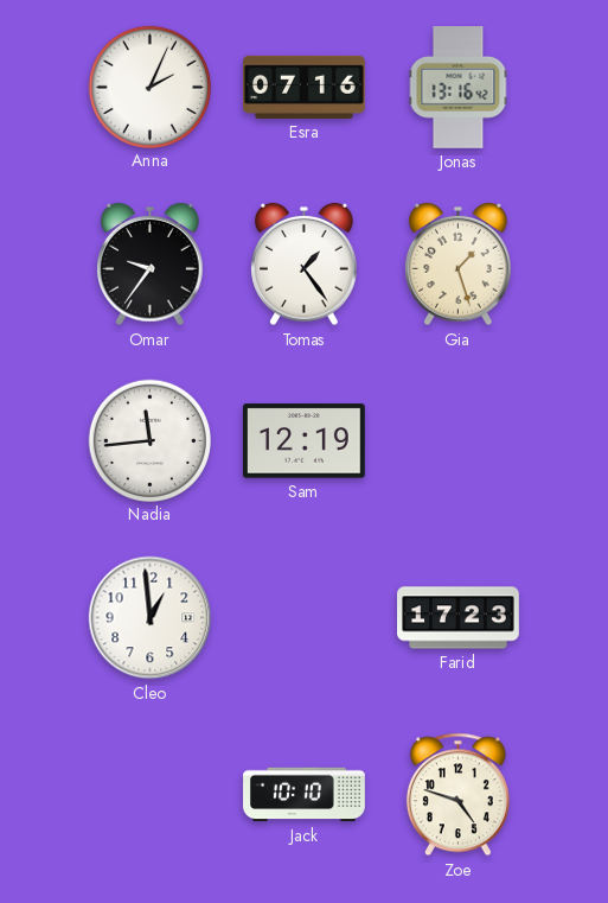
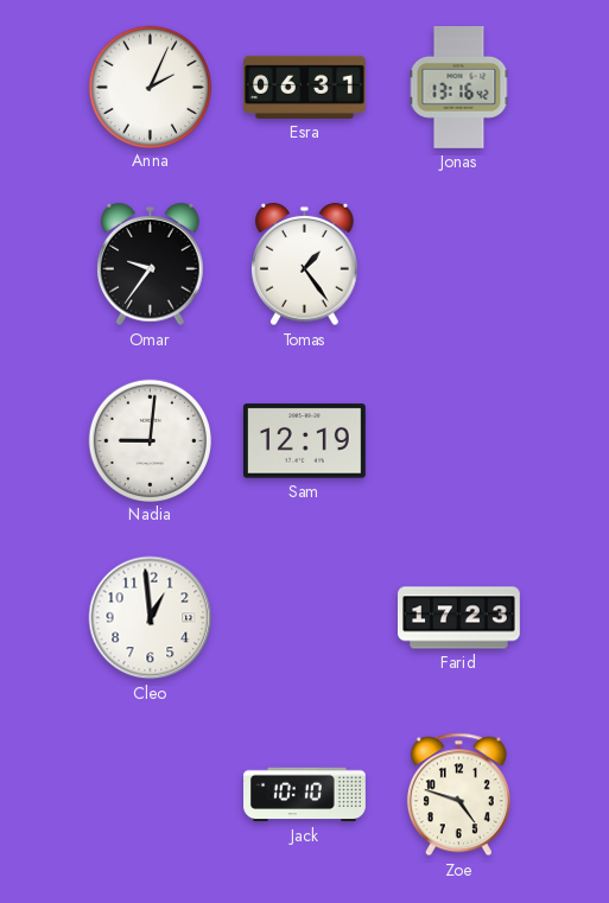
Esra: 07:16 -> 06:31
Gia: 1:27 -> none
Nadia: 11:44 -> 9:01
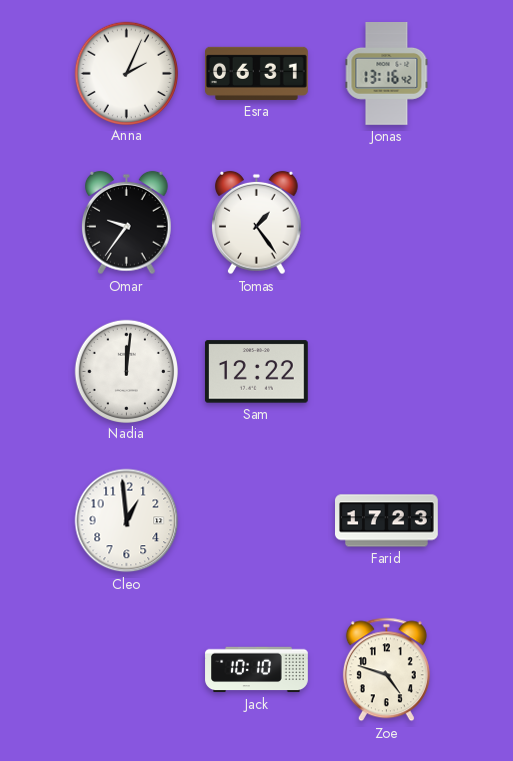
Nadia: 9:01 -> 12:01
Sam: 12:19 -> 12:22
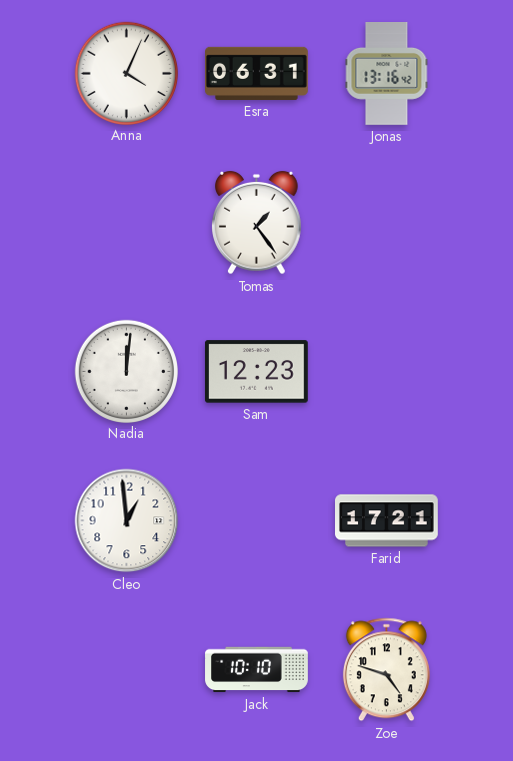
Anna: 2:04 -> 4:04
Omar: 9:36 -> none
Sam: 12:22 -> 12:23
Farid: 17:23 -> 17:21
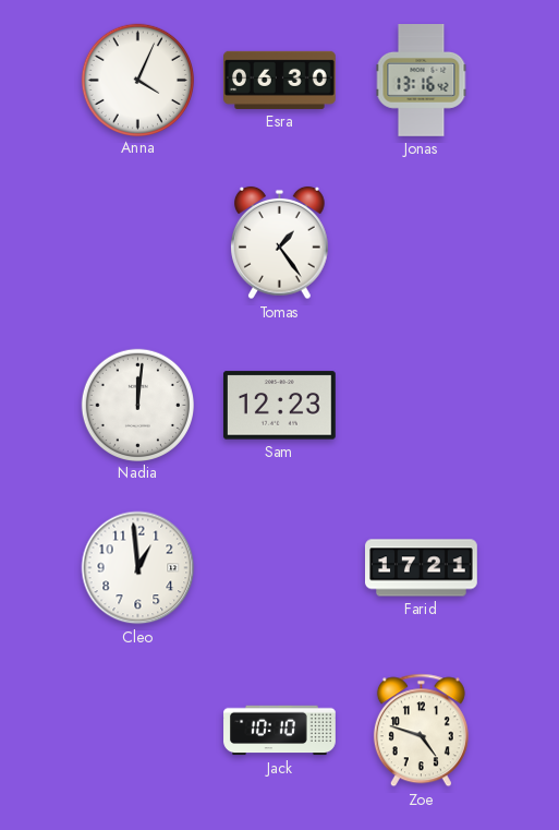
Esra: 06:31 -> 06:30
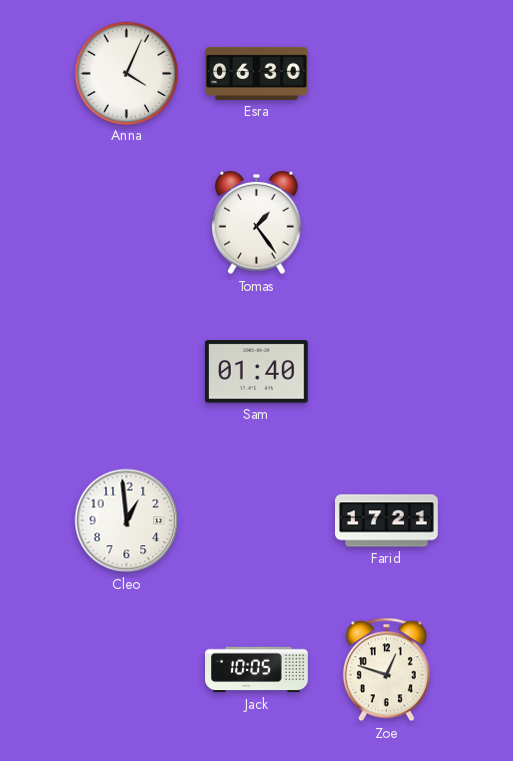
Jonas: 13:16 -> none
Nadia: 12:01 -> none
Sam: 12:23 -> 01:40
Jack: 10:10 -> 10:05
Zoe: 4:48 -> 12:48
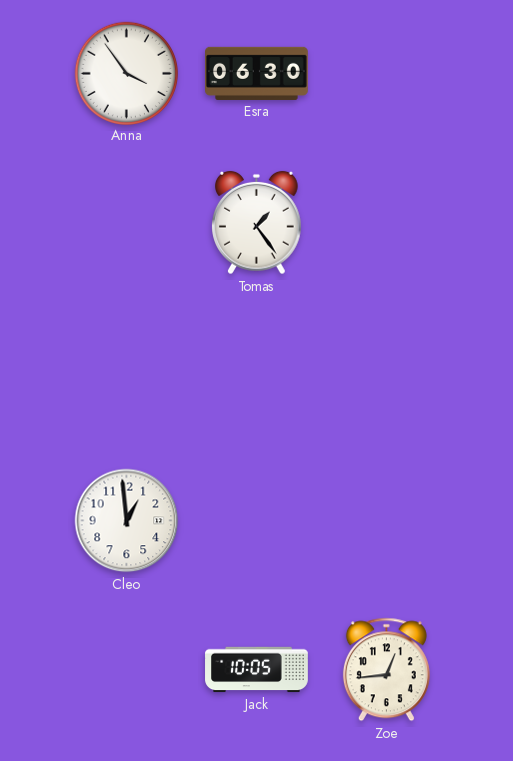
Anna: 4:04 -> 3:54
Sam: 01:40 -> none
Farid: 17:21 -> none
Zoe: 12:48 -> 12:44
